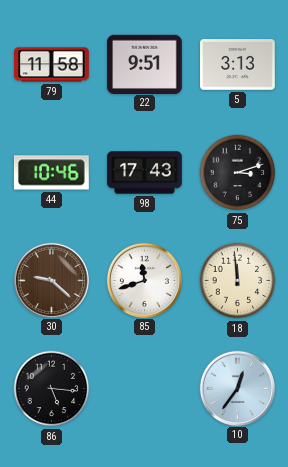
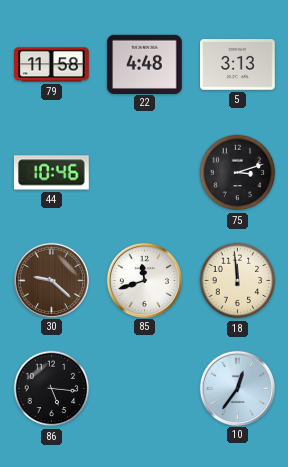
22: 9:51 -> 4:48
98: 17:43 -> none
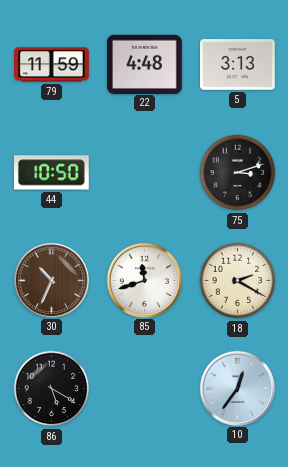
79: 11:58 -> 11:59
44: 10:46 -> 10:50
30: 9:22 -> 10:34
18: 11:59 -> 2:20
86: 5:16 -> 5:20
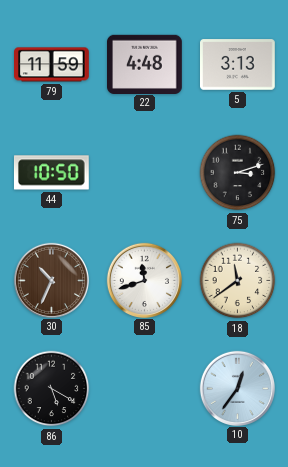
18: 2:20 -> 11:39
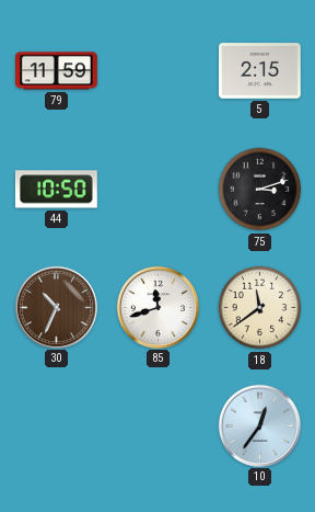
22: 4:48 -> none
5: 3:13 -> 2:15
86: 5:20 -> none
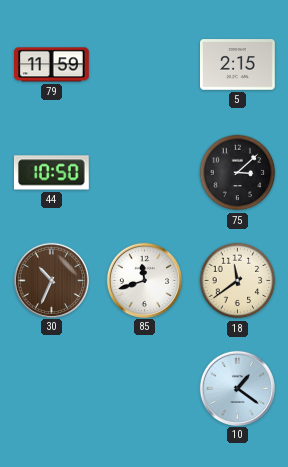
75: 3:12 -> 3:08
10: 12:36 -> 1:21
